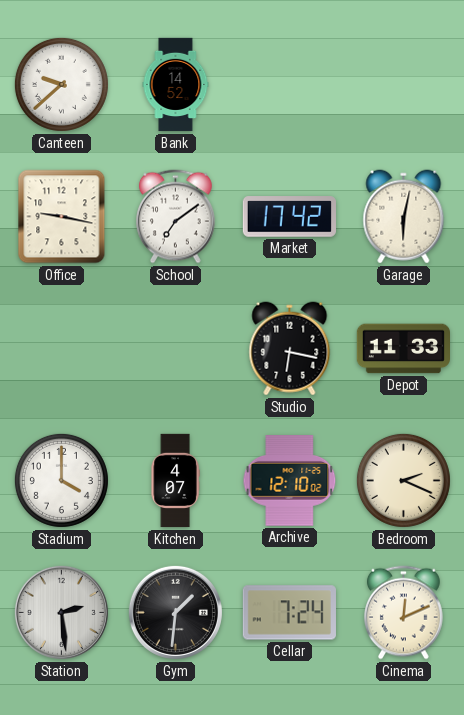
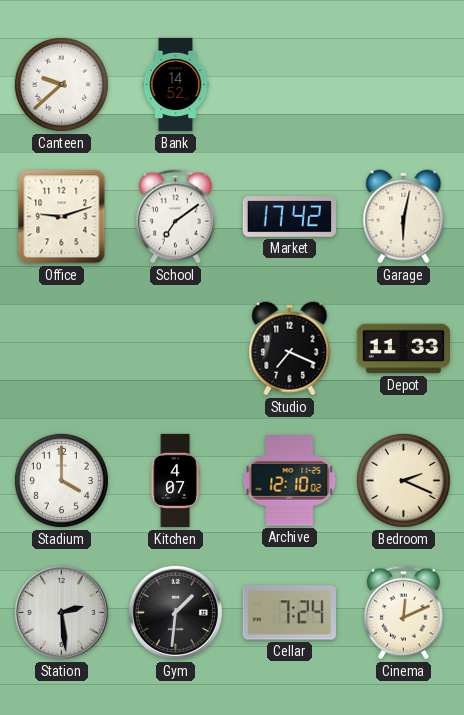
Office: 9:17 -> 9:12
Studio: 6:17 -> 7:19
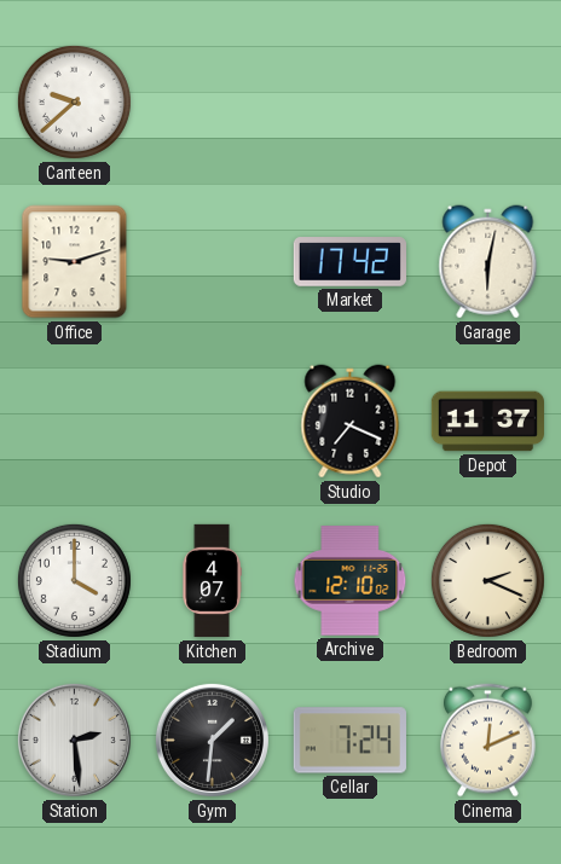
Bank: 14:52 -> none
School: 7:09 -> none
Depot: 11:33 -> 11:37
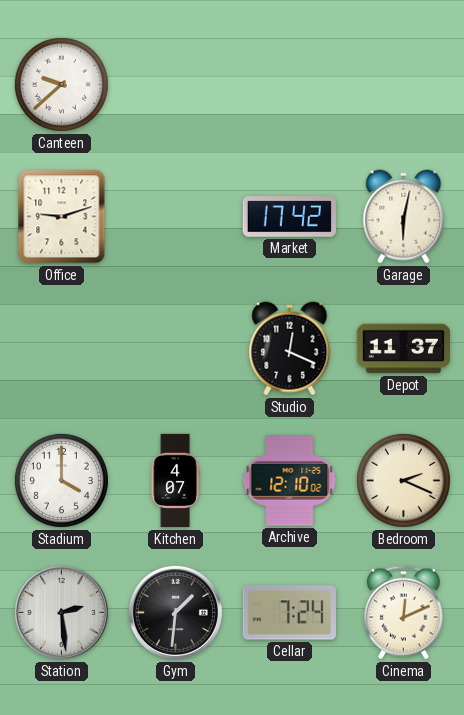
Studio: 7:19 -> 12:19
